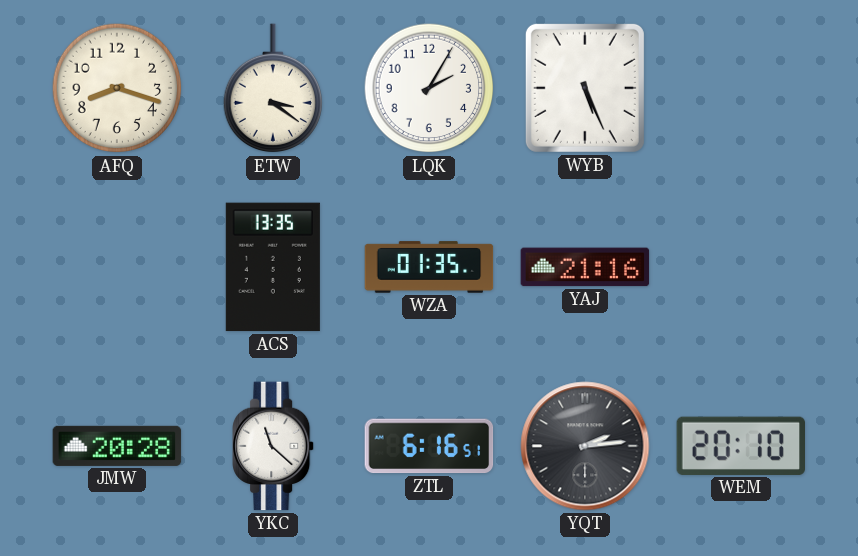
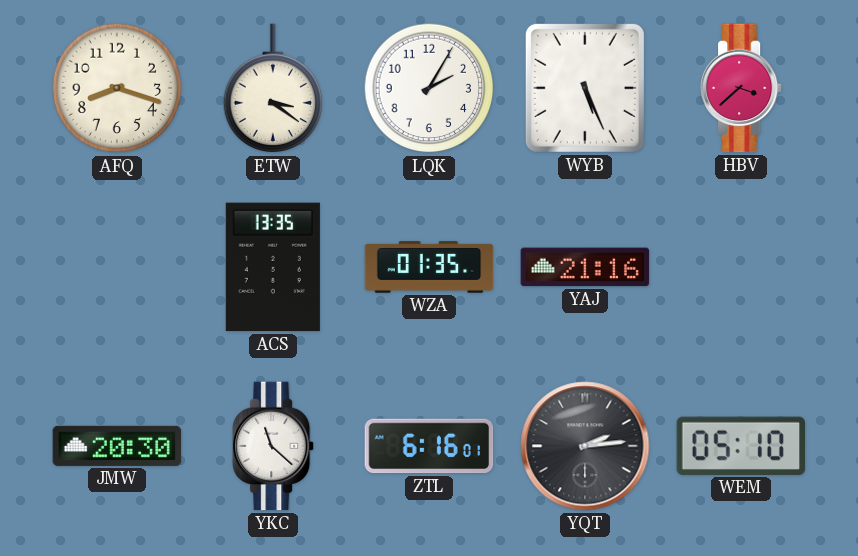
HBV: none -> 3:38
JMW: 20:28 -> 20:30
ZTL: 6:16:51 -> 6:16:01
WEM: 20:10 -> 05:10
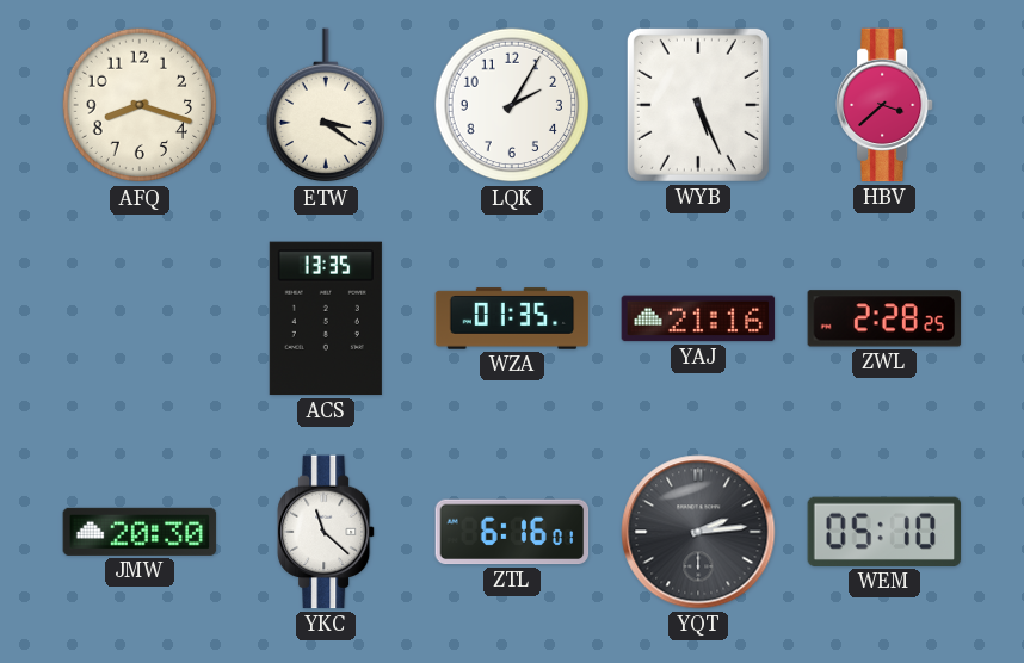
ZWL: none -> 2:28
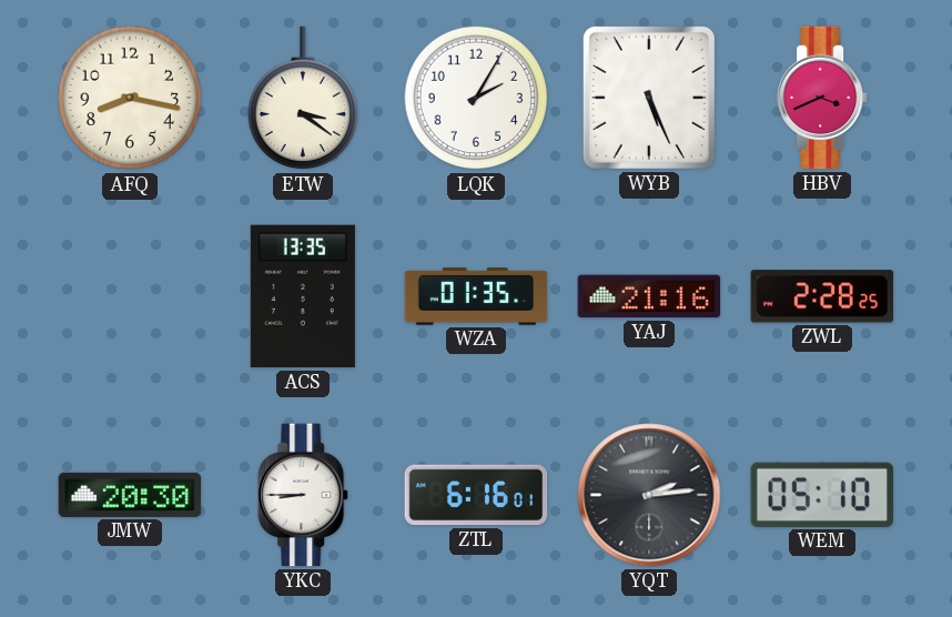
AFQ: 8:18 -> 8:17
HBV: 3:38 -> 3:41
YKC: 11:22 -> 8:45
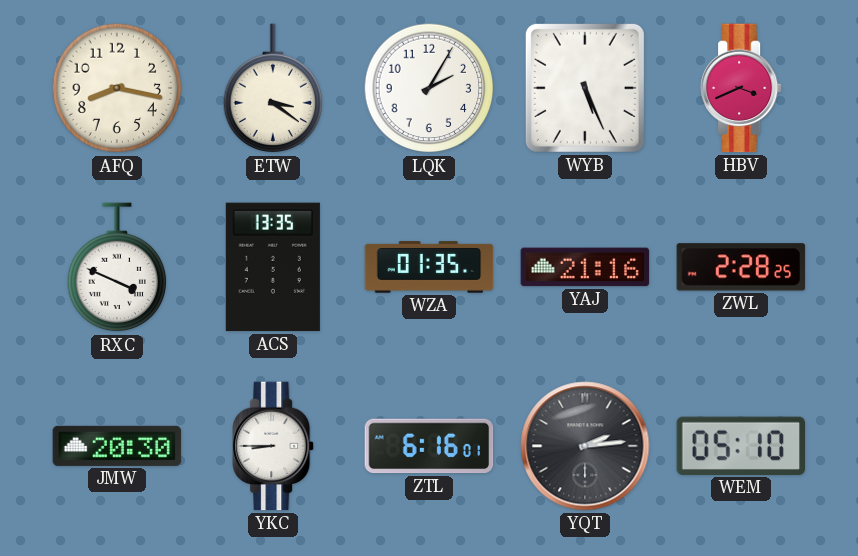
RXC: none -> 3:49
